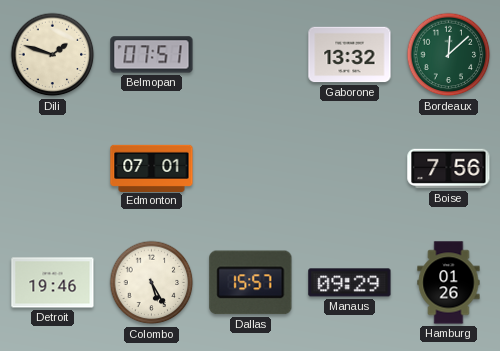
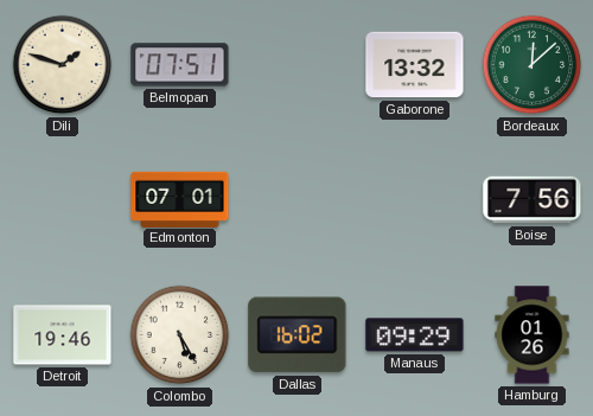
Dallas: 15:57 -> 16:02
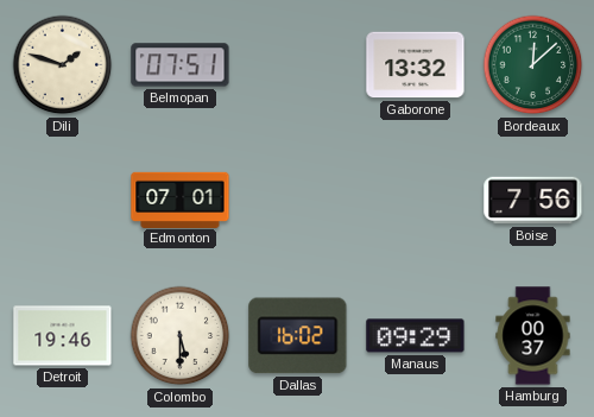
Colombo: 5:25 -> 5:30
Hamburg: 01:26 -> 00:37
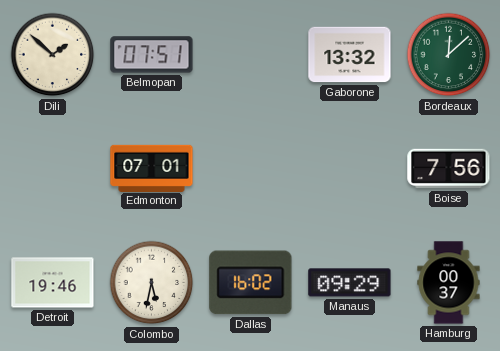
Dili: 1:48 -> 1:52
Colombo: 5:30 -> 5:32
